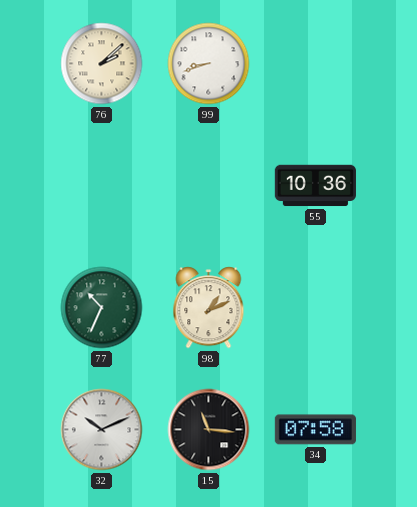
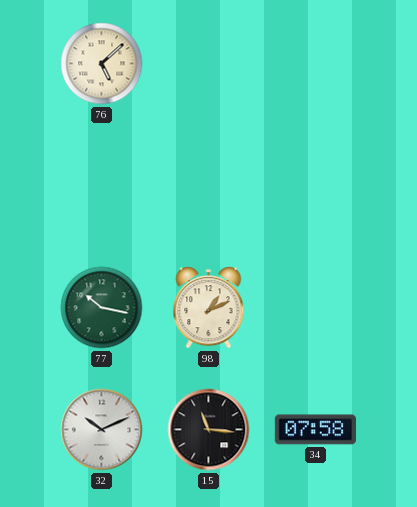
76: 2:08 -> 5:08
99: 8:42 -> none
55: 10:36 -> none
77: 10:34 -> 10:17
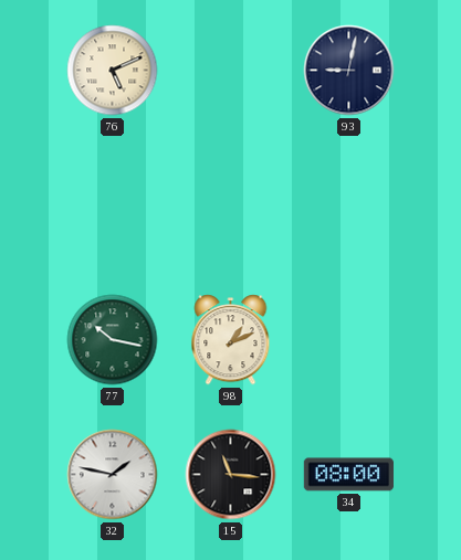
76: 5:08 -> 5:11
93: none -> 9:02
32: 10:11 -> 1:47
34: 07:58 -> 08:00
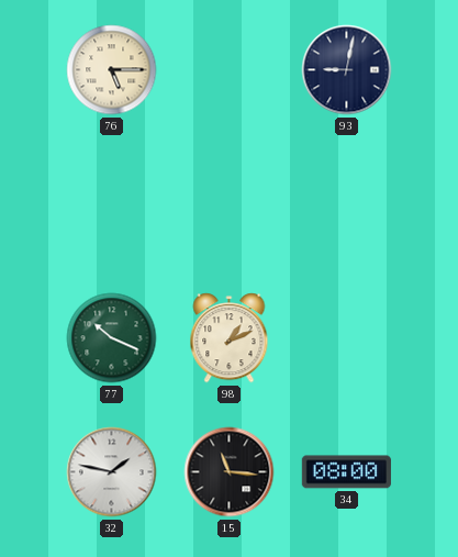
76: 5:11 -> 5:15
77: 10:17 -> 10:19
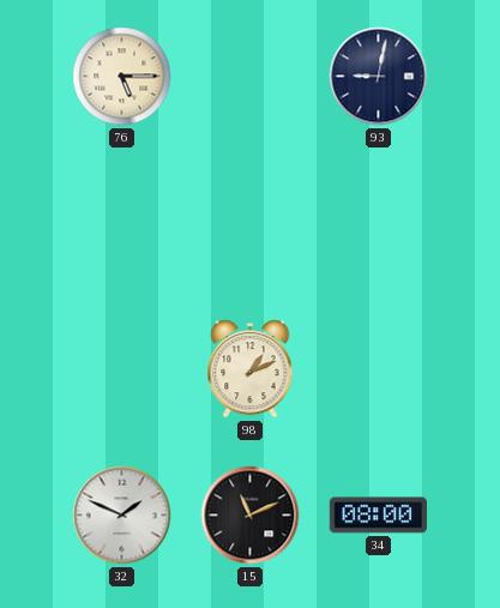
77: 10:19 -> none
32: 1:47 -> 1:49
15: 11:16 -> 11:11
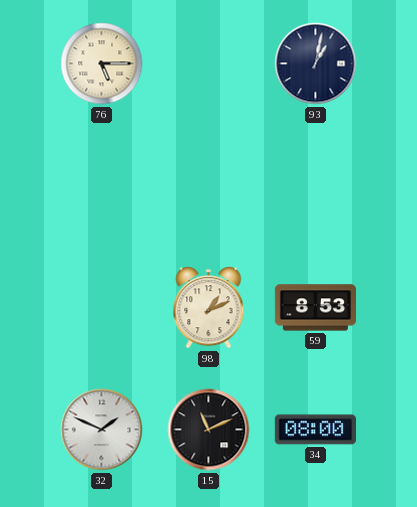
93: 9:02 -> 1:02
59: none -> 8:53
